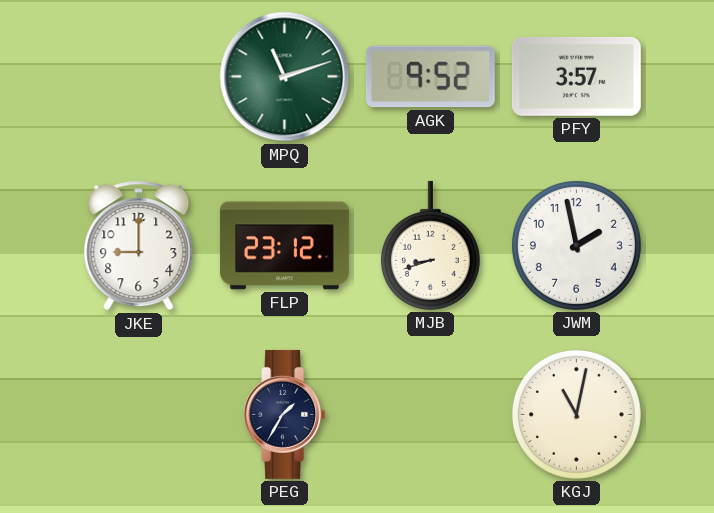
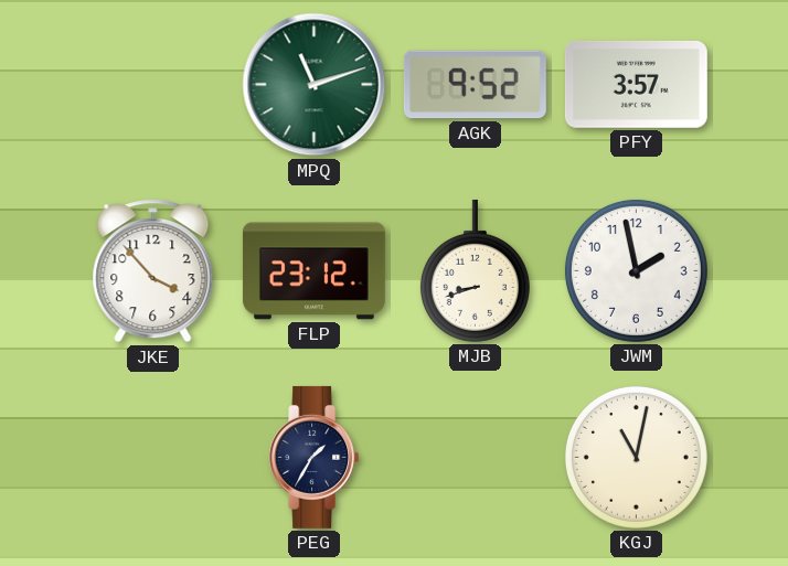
JKE: 9:00 -> 3:53
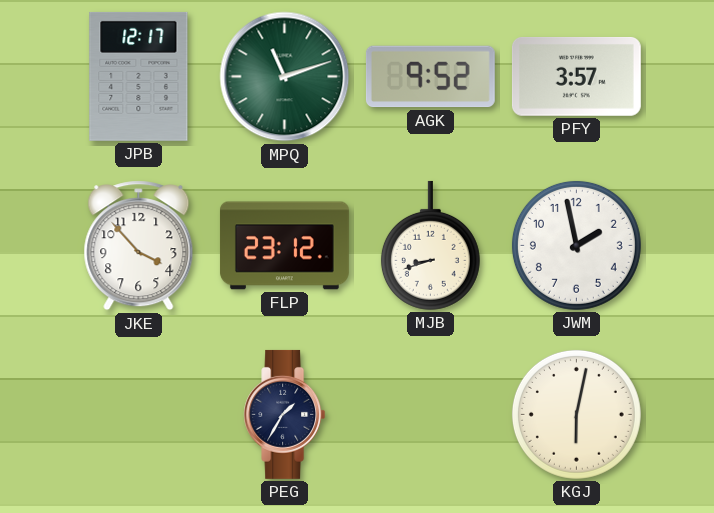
JPB: none -> 12:17
KGJ: 11:02 -> 6:02
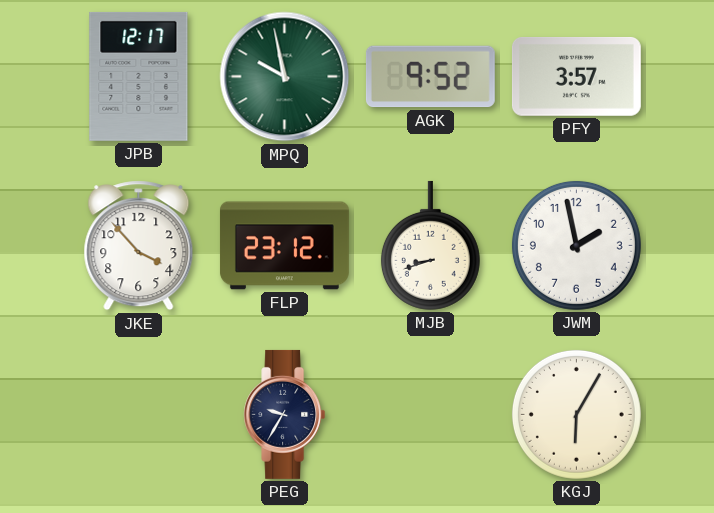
MPQ: 11:12 -> 9:58
PEG: 1:35 -> 9:35
KGJ: 6:02 -> 6:05
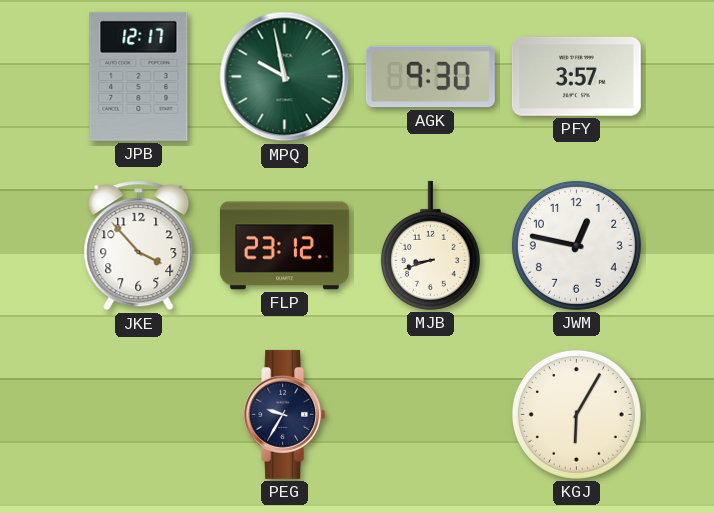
AGK: 9:52 -> 9:30
JWM: 1:58 -> 12:47
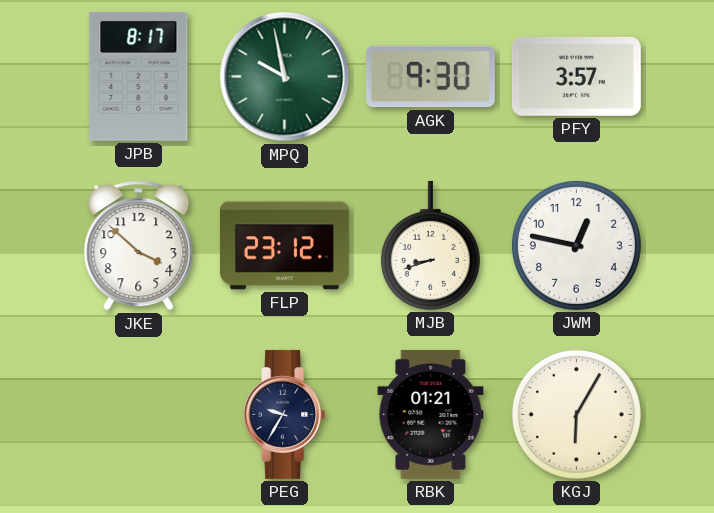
JPB: 12:17 -> 8:17
JKE: 3:53 -> 3:52
RBK: none -> 01:21
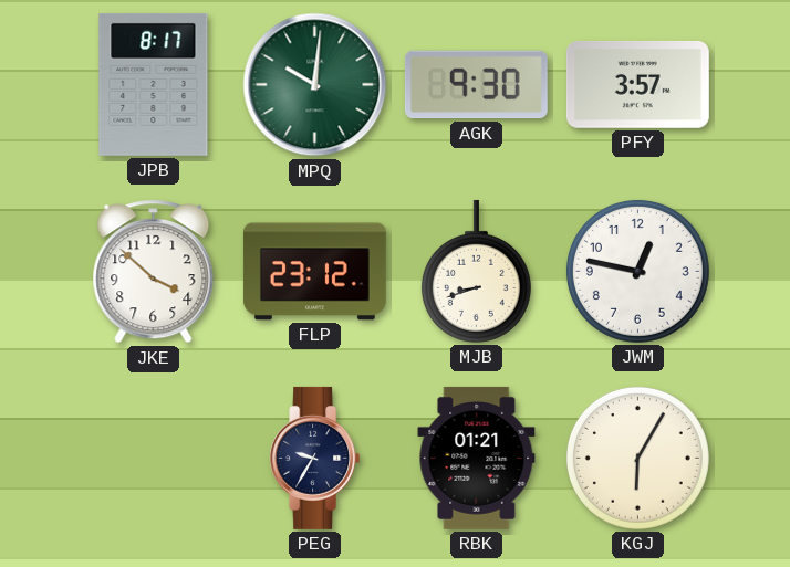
MPQ: 9:58 -> 10:01
